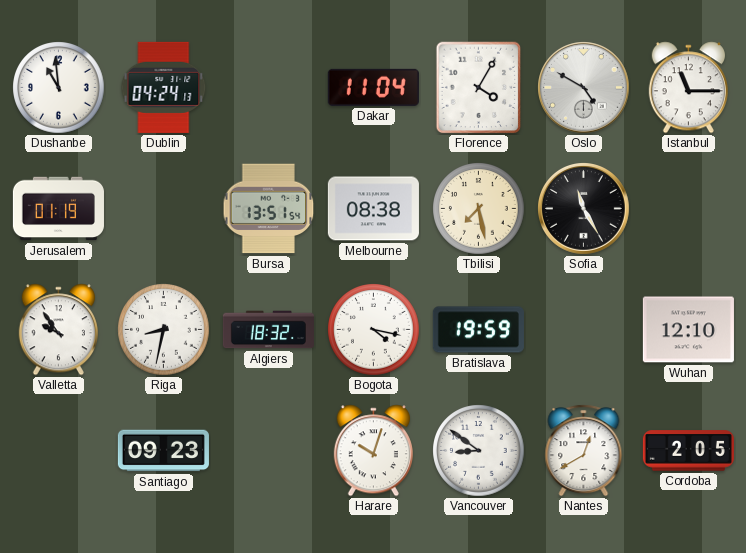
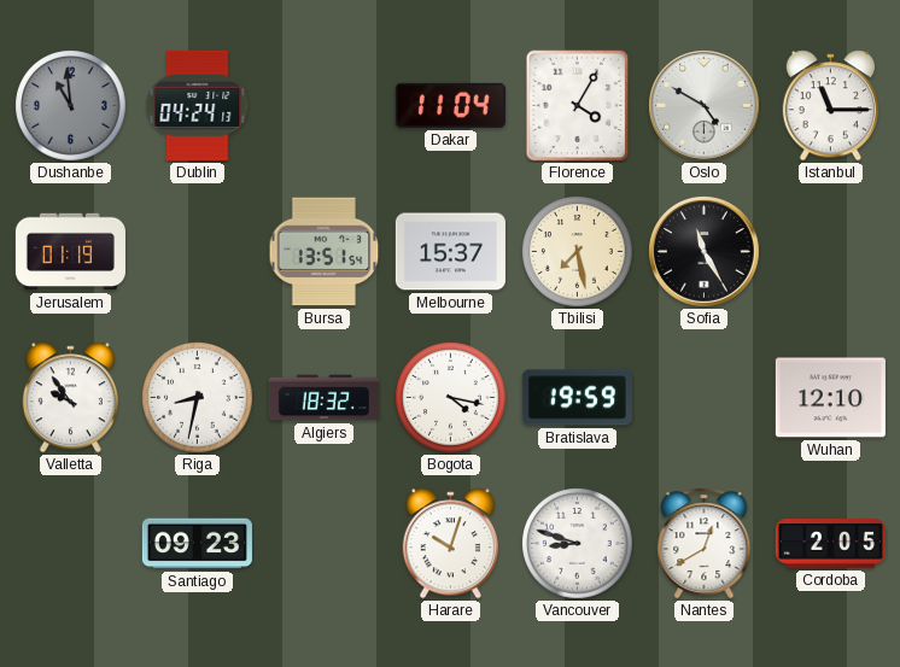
Dushanbe dial: white -> grey
Melbourne: 08:38 -> 15:37
Vancouver: 8:51 -> 8:48
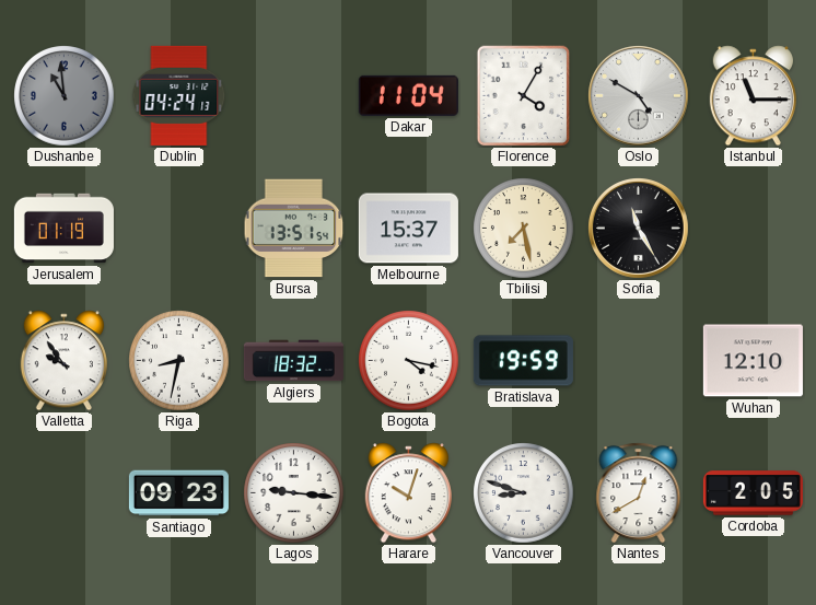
Lagos: none -> 9:16
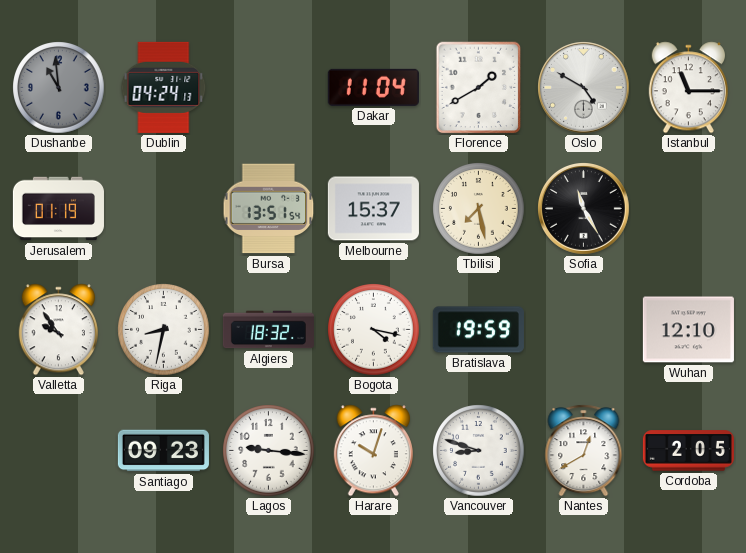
Florence: 4:05 -> 1:40
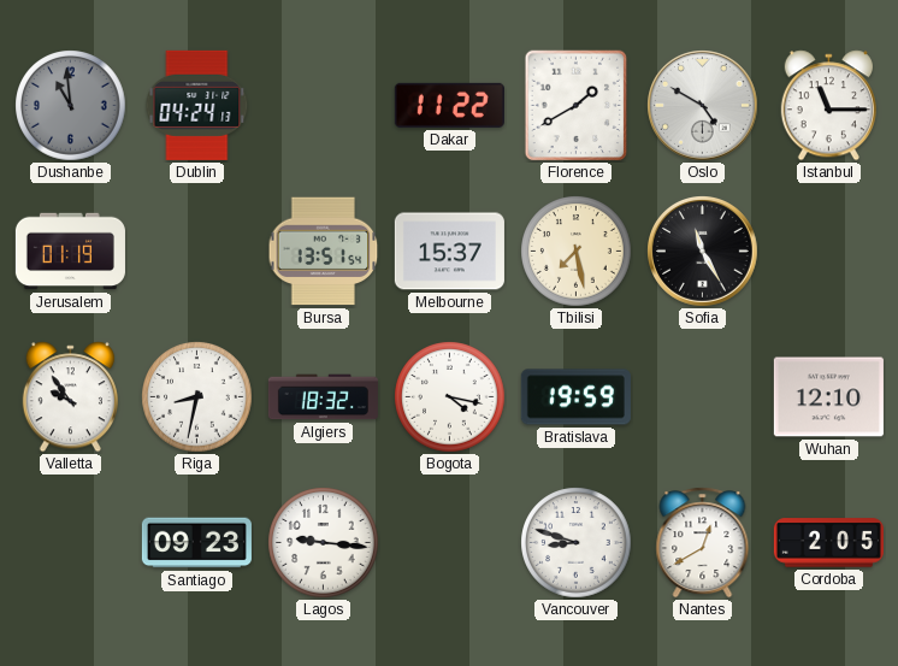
Dakar: 11:04 -> 11:22
Harare: 10:03 -> none
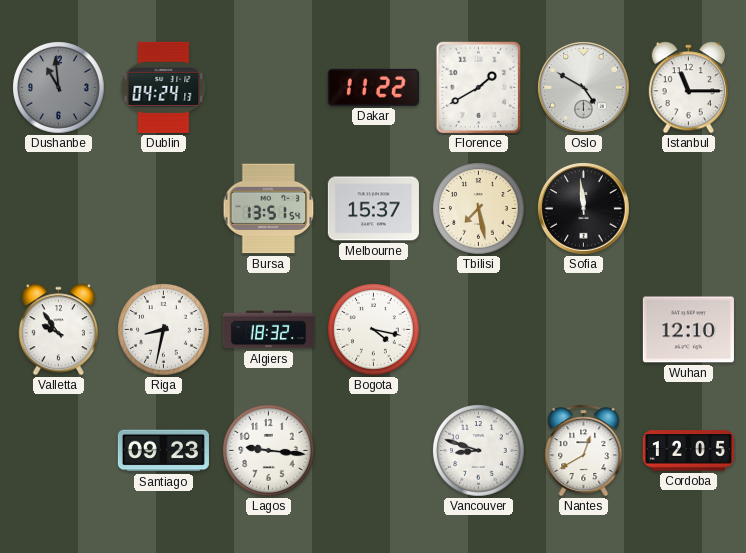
Jerusalem: 01:19 -> none
Sofia: 11:25 -> 11:59
Bratislava: 19:59 -> none
Cordoba: 2:05 -> 12:05
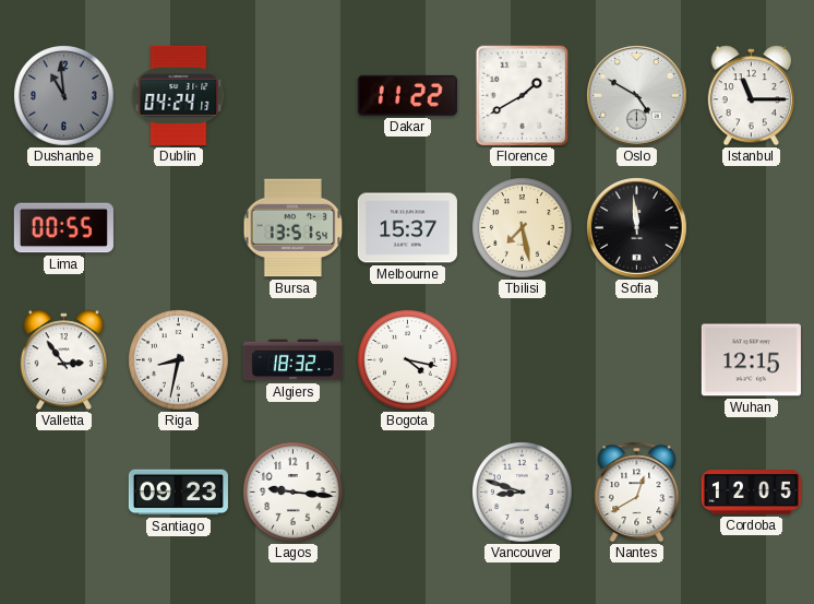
Lima: none -> 00:55
Valletta: 9:54 -> 2:54
Wuhan: 12:10 -> 12:15
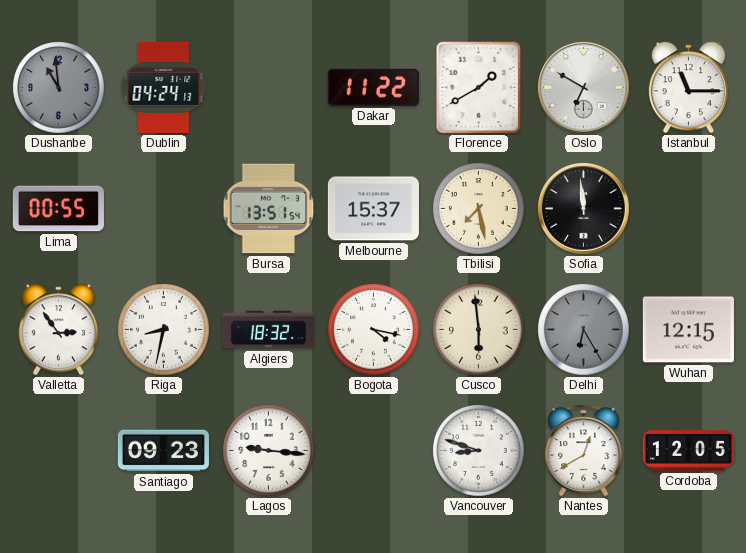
Oslo: 4:50 -> 6:50
Cusco: none -> 5:59
Delhi: none -> 6:25
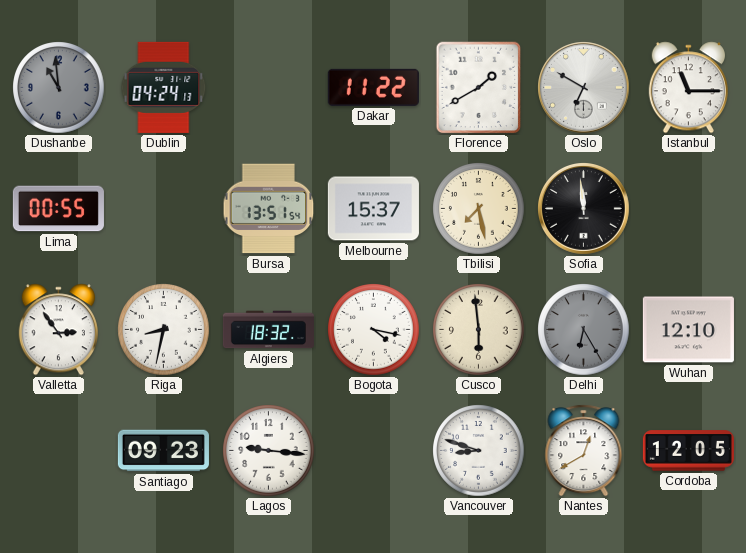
Wuhan: 12:15 -> 12:10
